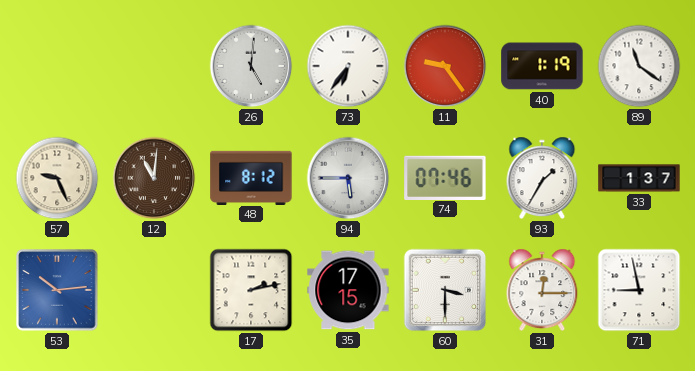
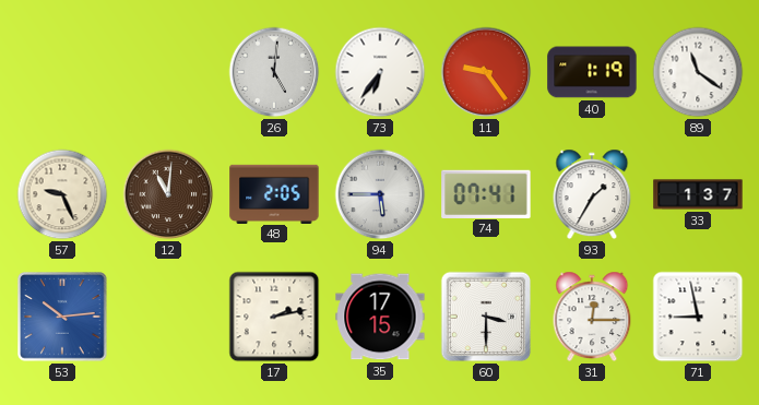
48: 8:12 -> 2:05
74: 07:46 -> 07:41
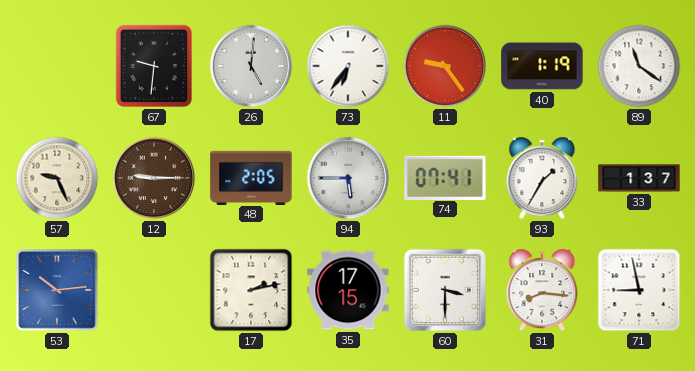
67: none -> 9:31
12: 11:01 -> 9:15
31: 12:15 -> 8:16
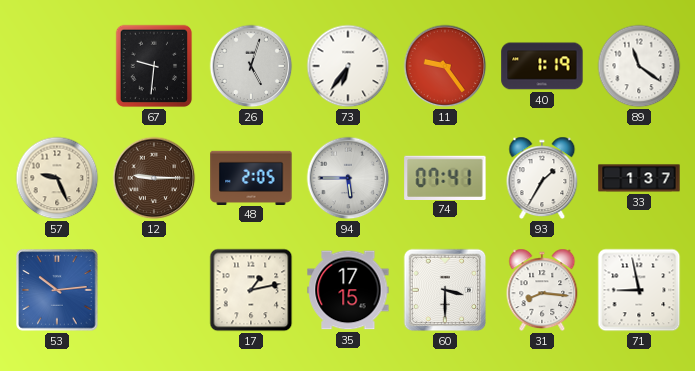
26: 5:01 -> 5:03
17: 2:13 -> 1:13
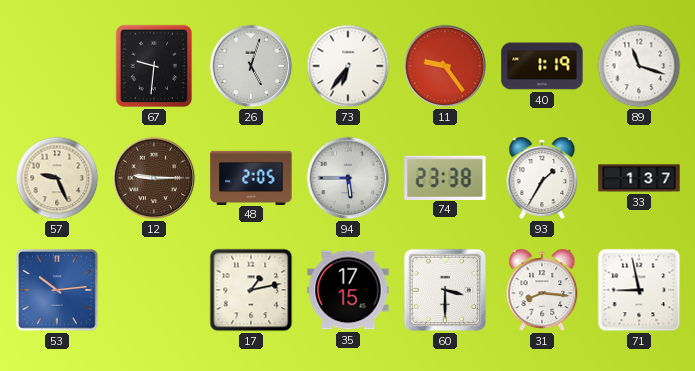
89: 11:21 -> 11:18
74: 07:41 -> 23:38
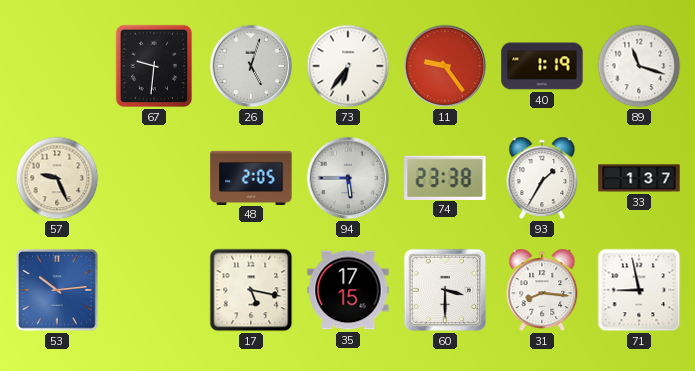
12: 9:15 -> none
17: 1:13 -> 5:17
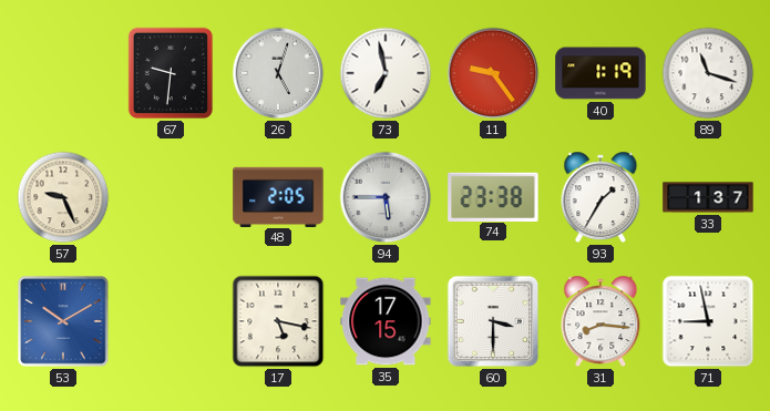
73: 6:36 -> 6:58
53: 10:14 -> 10:10
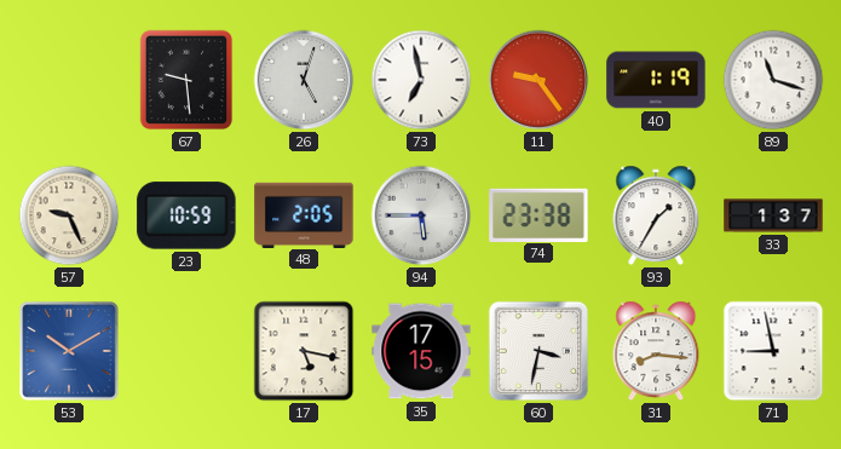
67: 9:31 -> 9:29
23: none -> 10:59
60: 3:30 -> 3:32
